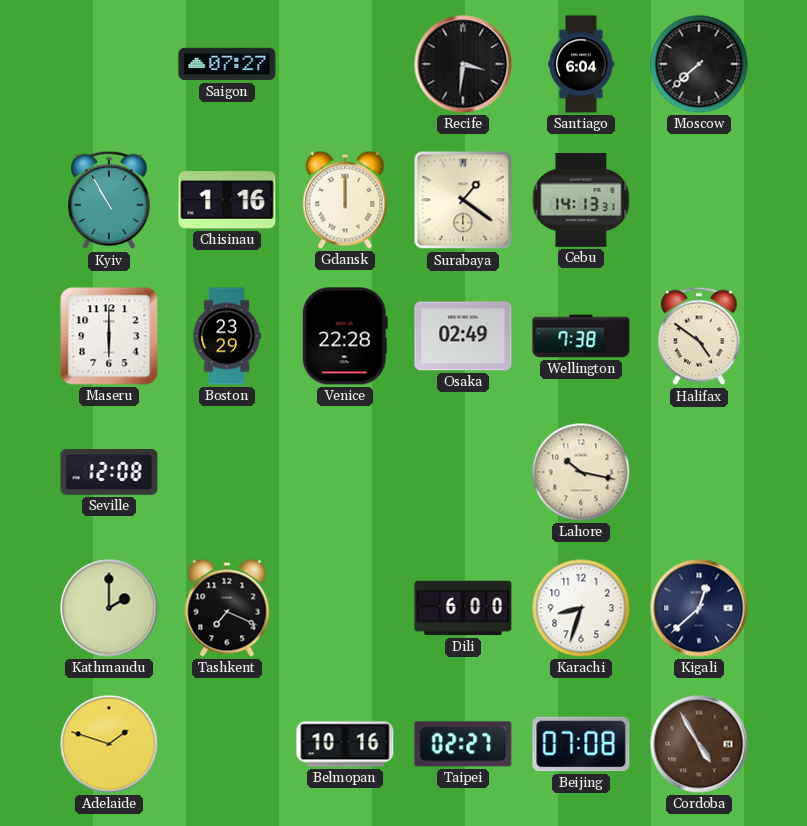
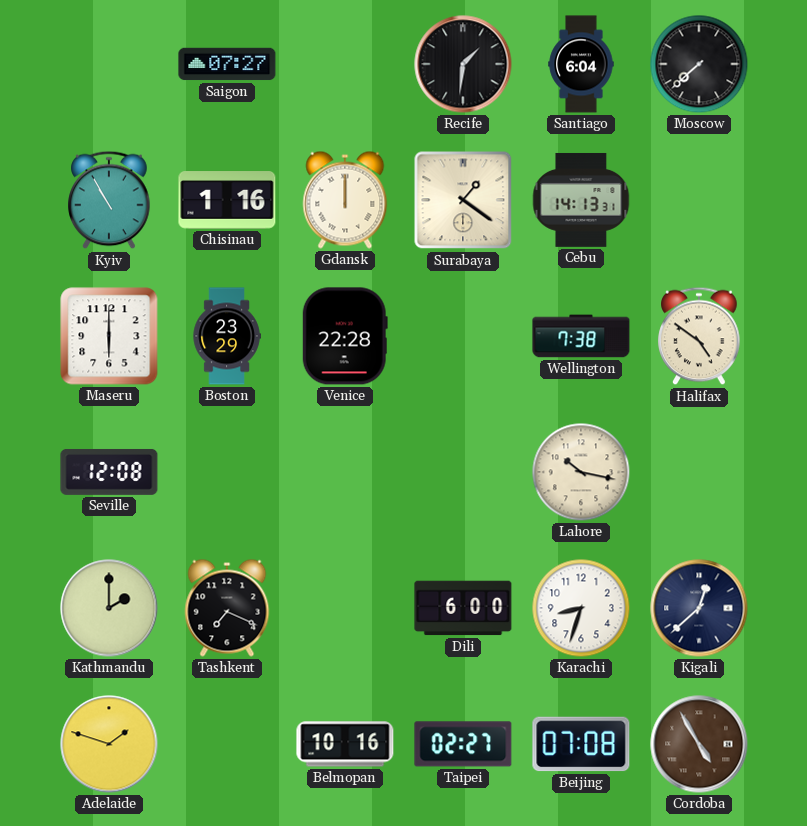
Recife: 3:31 -> 1:31
Osaka: 02:49 -> none
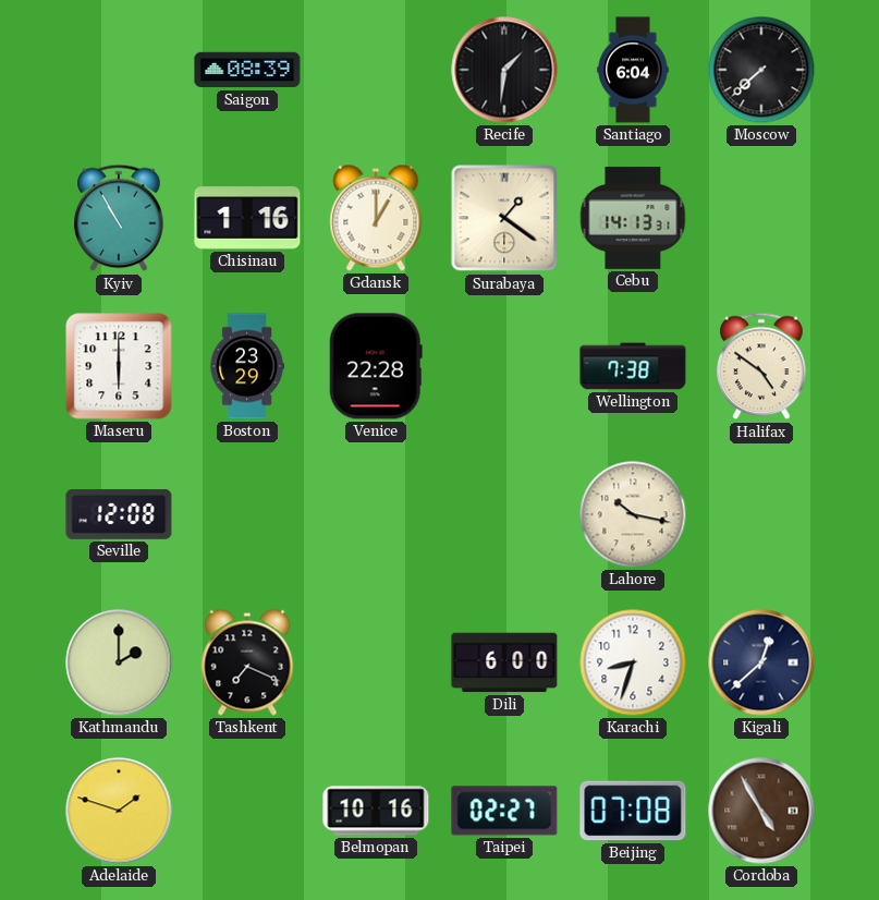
Saigon: 07:27 -> 08:39
Gdansk: 12:00 -> 1:00
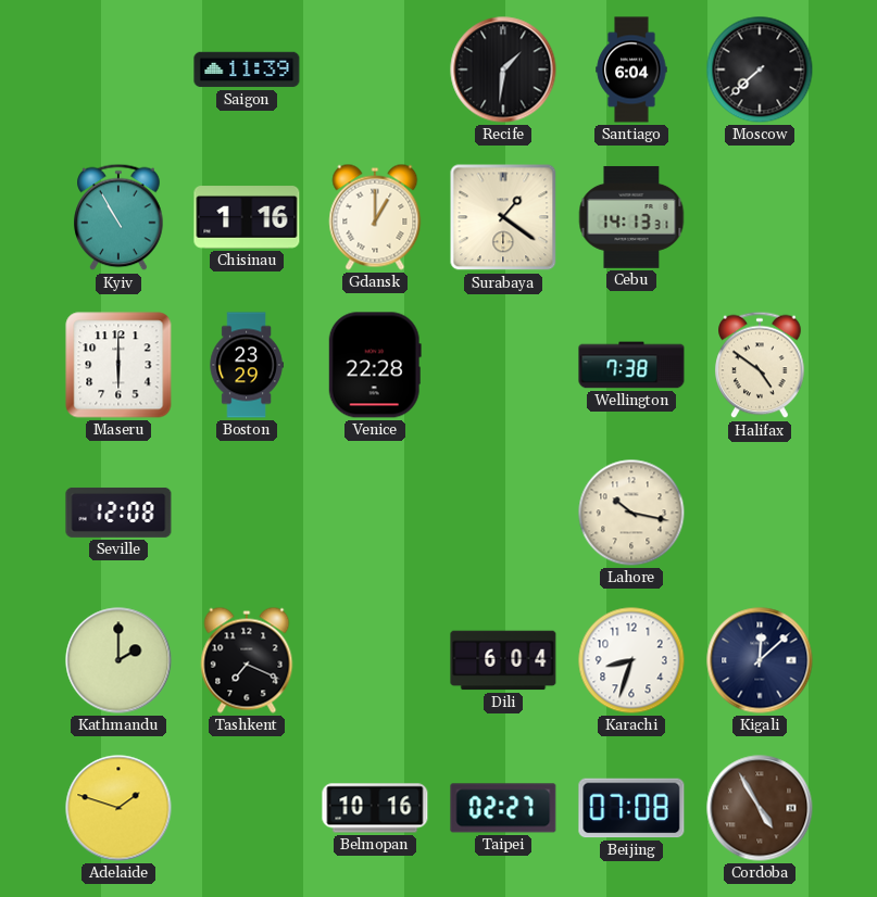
Saigon: 08:39 -> 11:39
Dili: 6:00 -> 6:04
Kigali: 12:38 -> 12:08
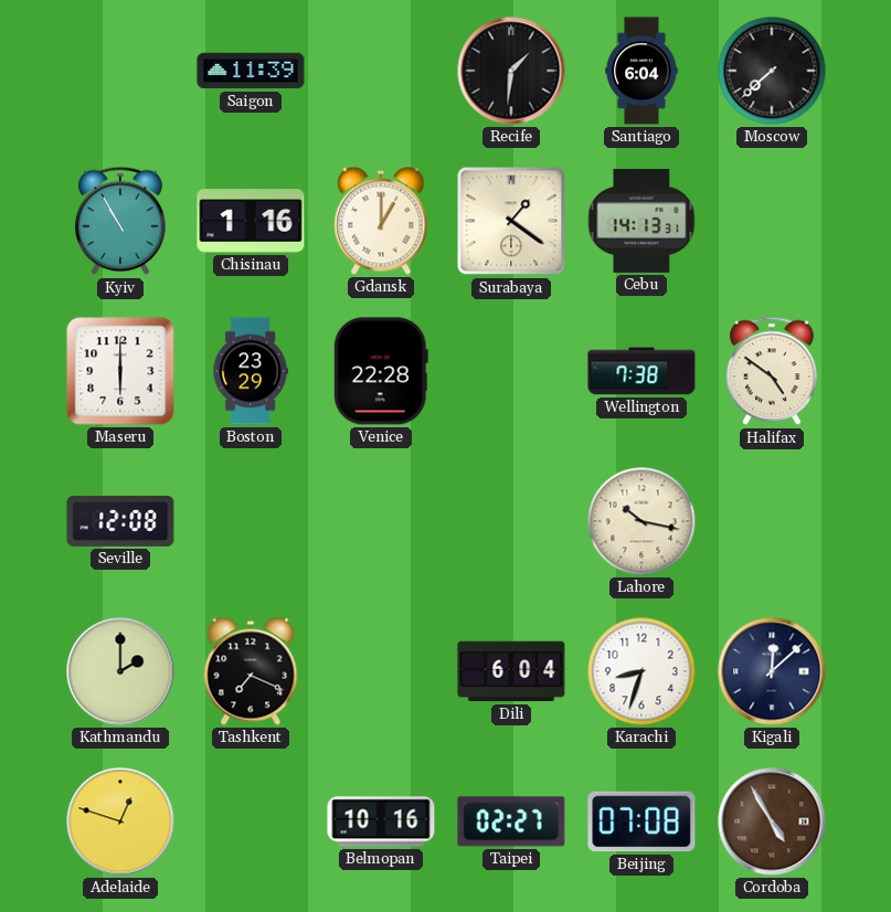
Adelaide: 1:48 -> 12:48
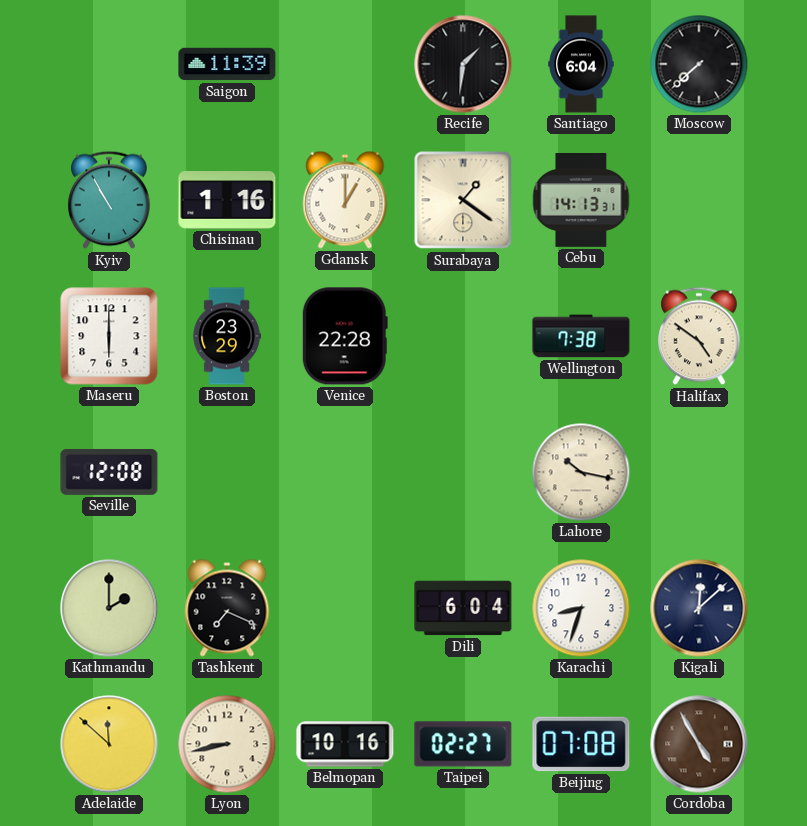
Adelaide: 12:48 -> 11:52
Lyon: none -> 8:43
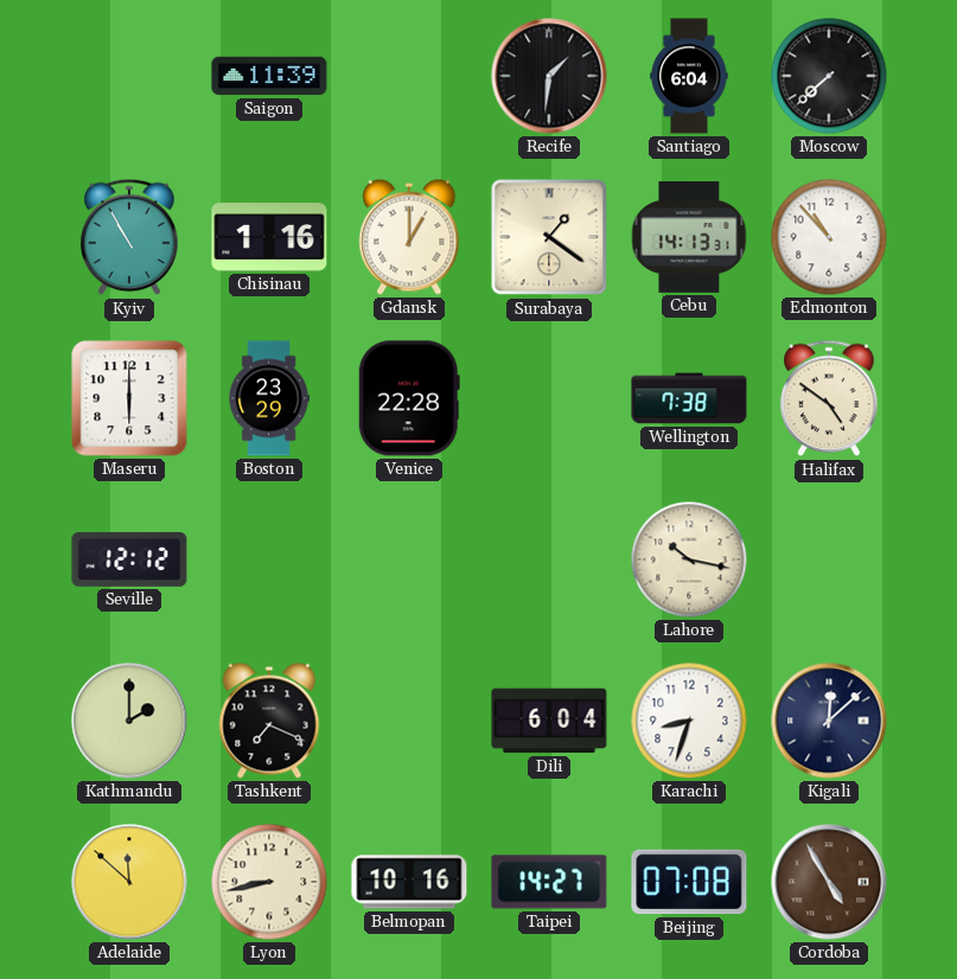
Edmonton: none -> 10:53
Seville: 12:08 -> 12:12
Taipei: 02:27 -> 14:27
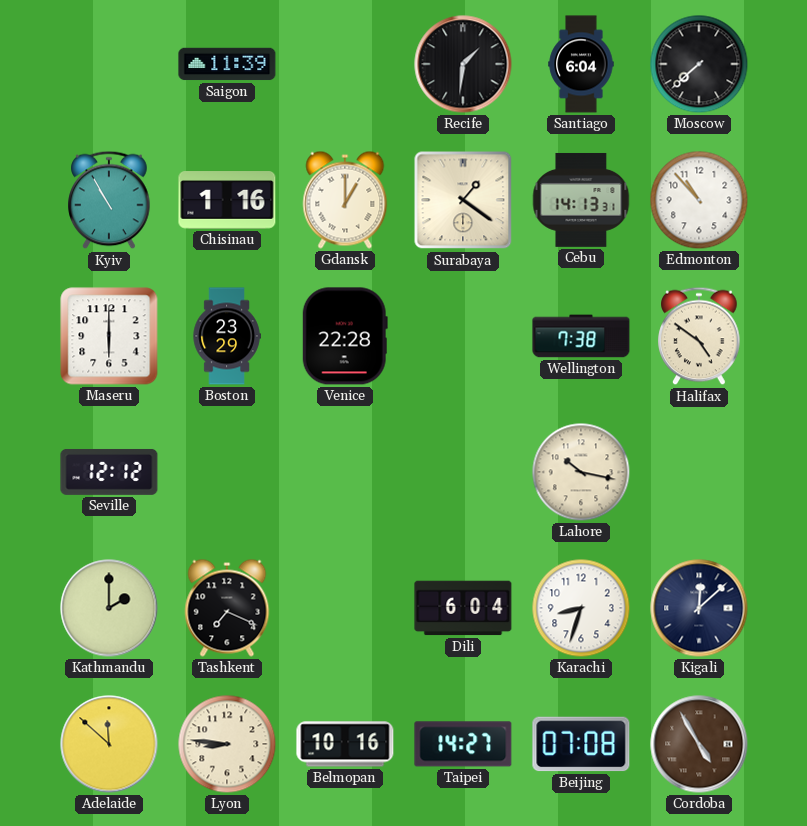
Lyon: 8:43 -> 8:46
